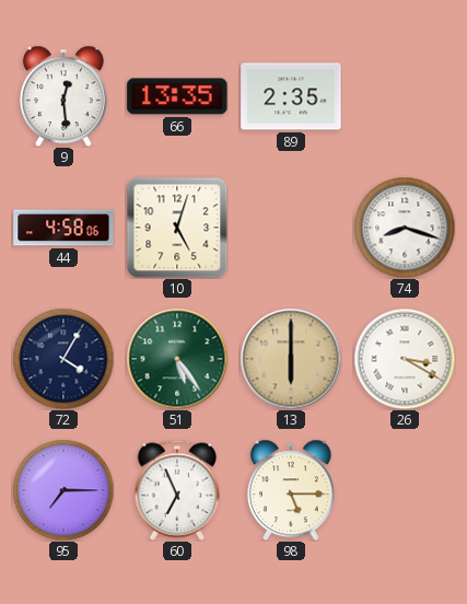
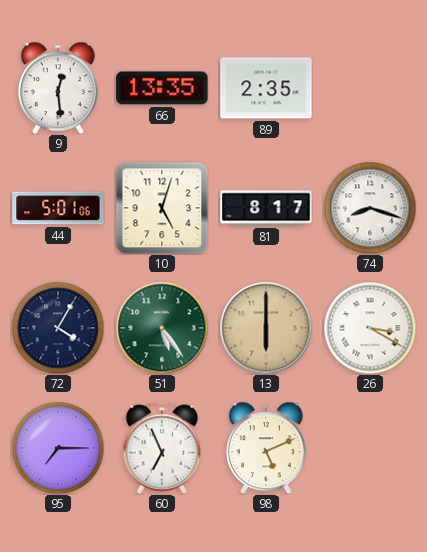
44: 4:58 -> 5:01
81: none -> 8:17
98: 5:15 -> 5:11
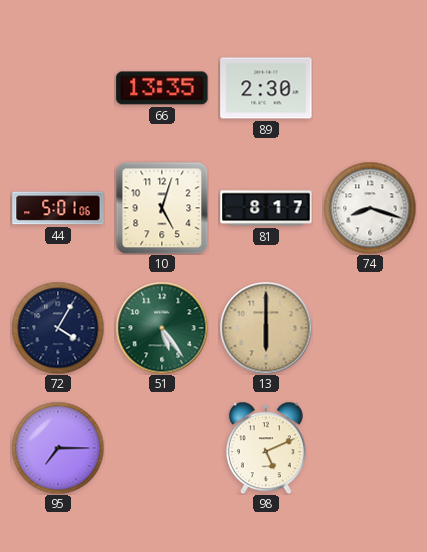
9: 12:29 -> none
89: 2:35 -> 2:30
26: 3:20 -> none
60: 6:56 -> none
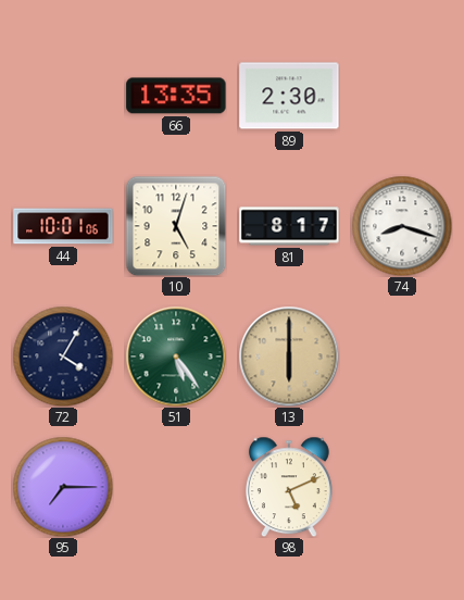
44: 5:01 -> 10:01
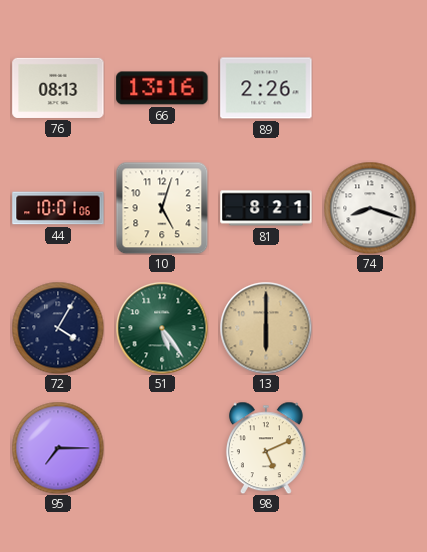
76: none -> 08:13
66: 13:35 -> 13:16
89: 2:30 -> 2:26
81: 8:17 -> 8:21
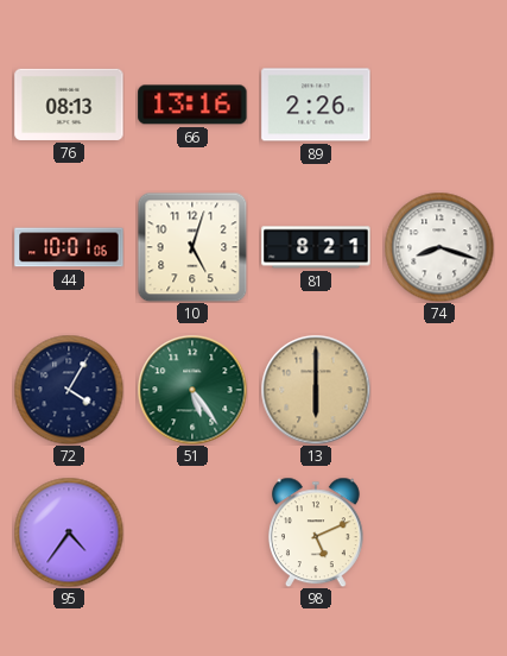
95: 7:15 -> 4:36
